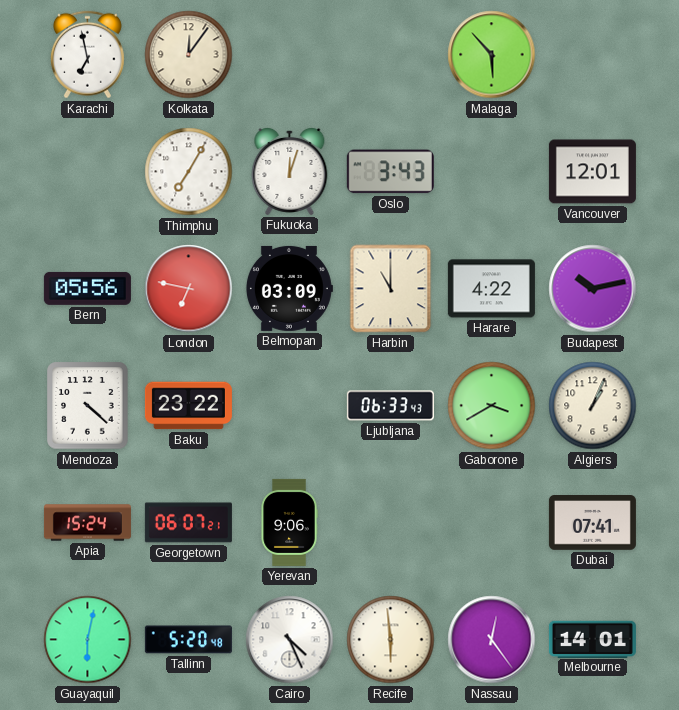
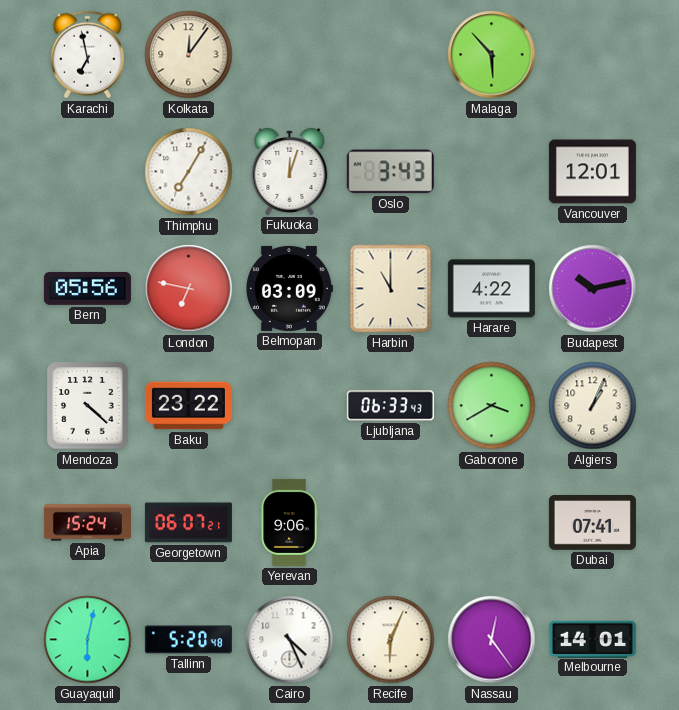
Recife: 5:59 -> 6:04
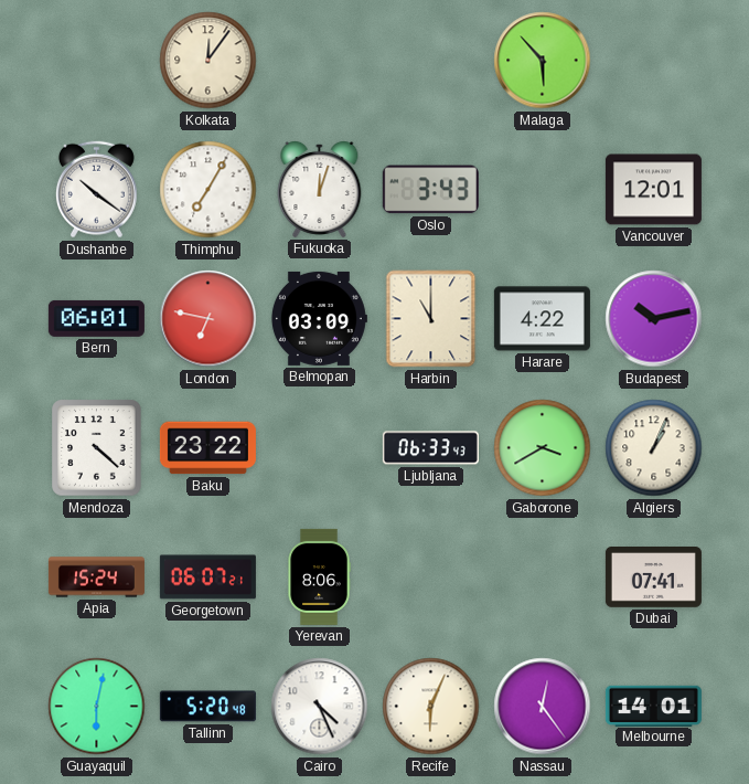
Karachi: 6:58 -> none
Dushanbe: none -> 10:21
Bern: 05:56 -> 06:01
Yerevan: 9:06 -> 8:06
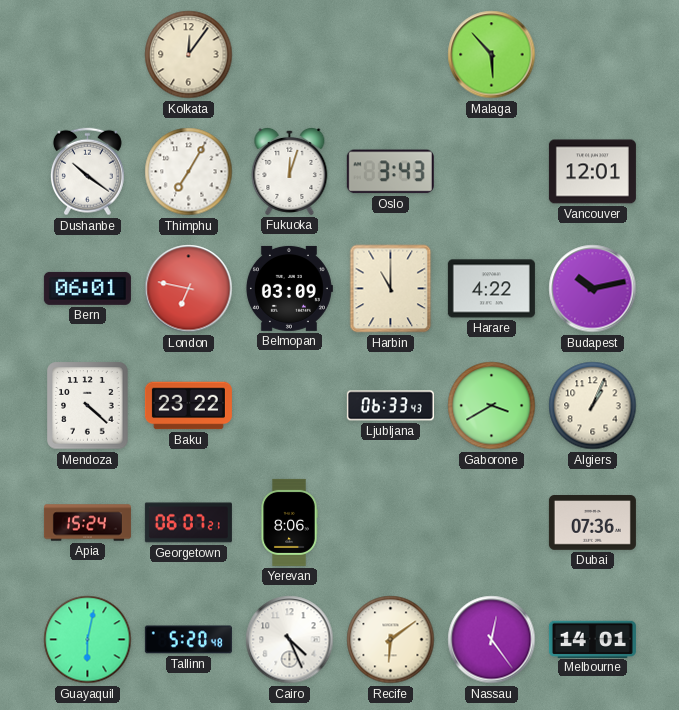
Dubai: 07:41 -> 07:36
Recife: 6:04 -> 6:09
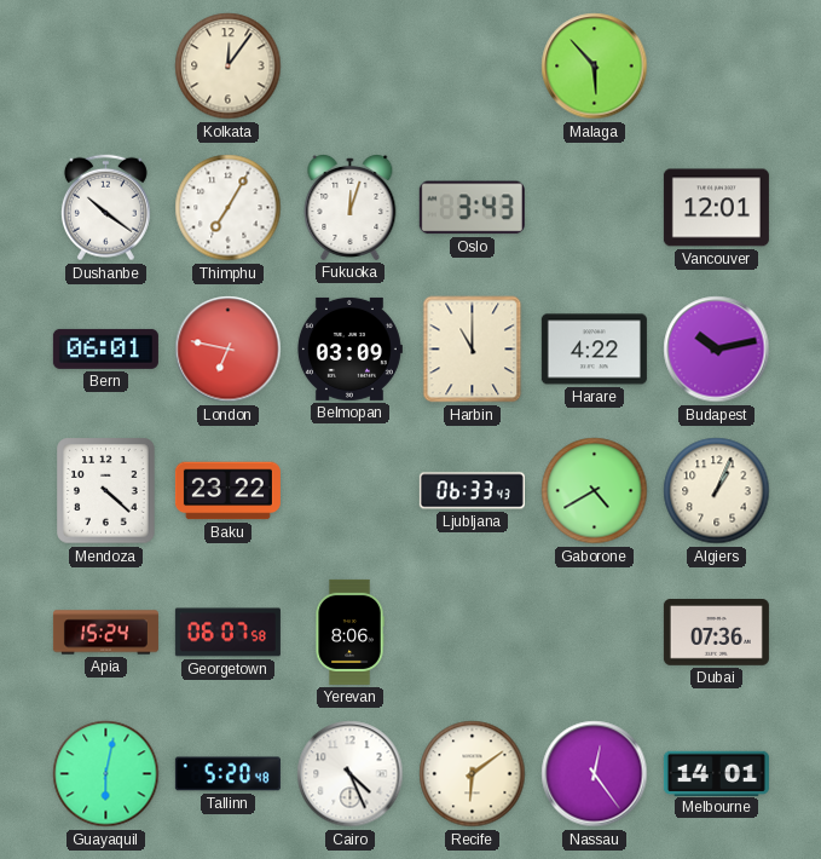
Gaborone: 3:40 -> 4:40
Georgetown: 06:07:21 -> 06:07:58
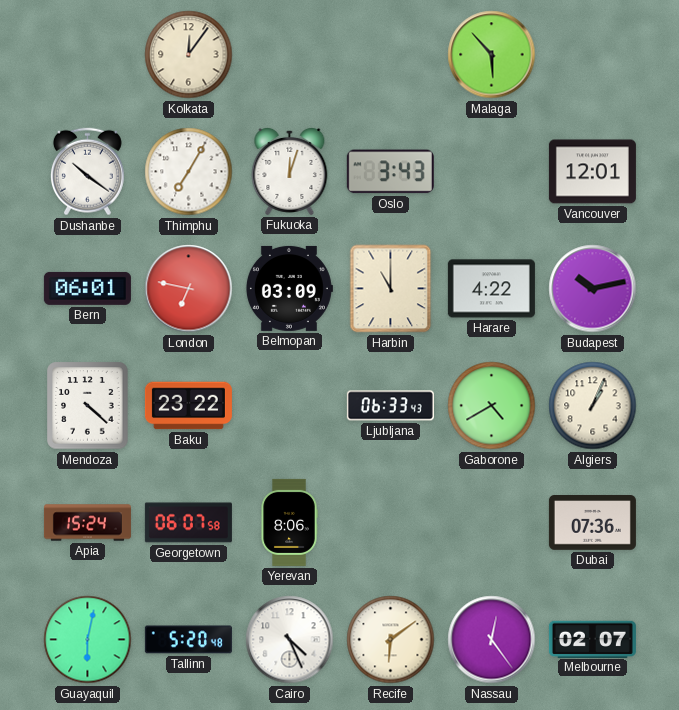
Melbourne: 14:01 -> 02:07
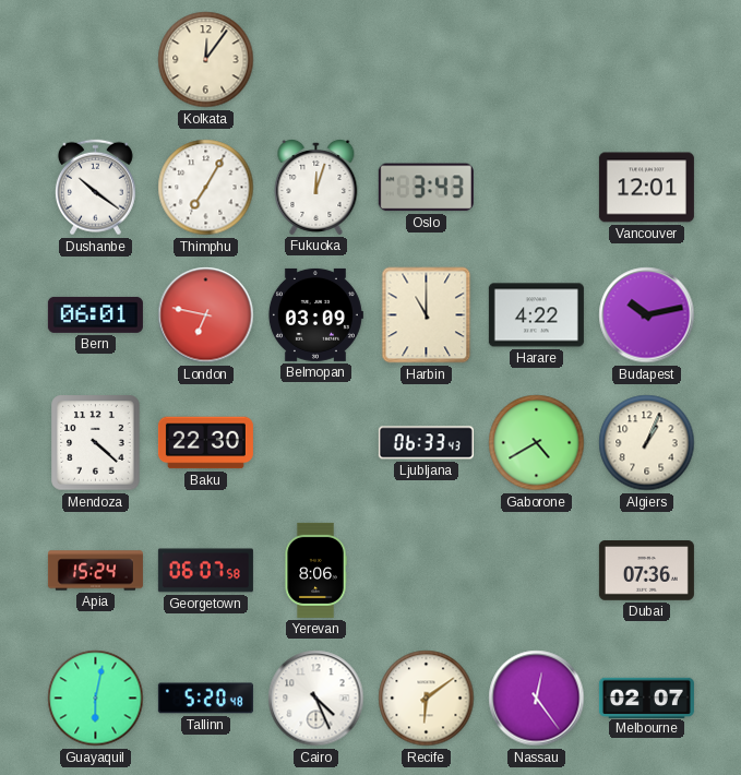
Malaga: 5:53 -> none
Baku: 23:22 -> 22:30
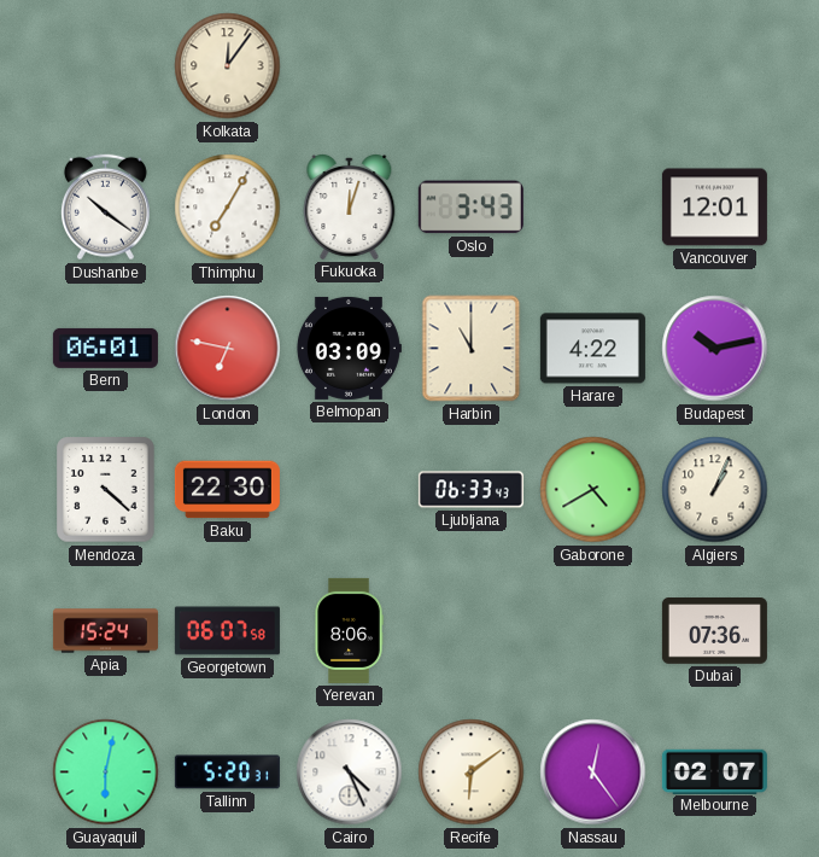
Tallinn: 5:20:48 -> 5:20:31
